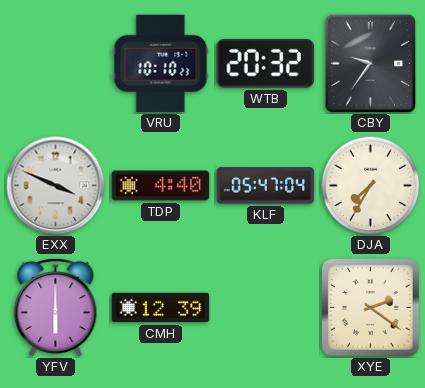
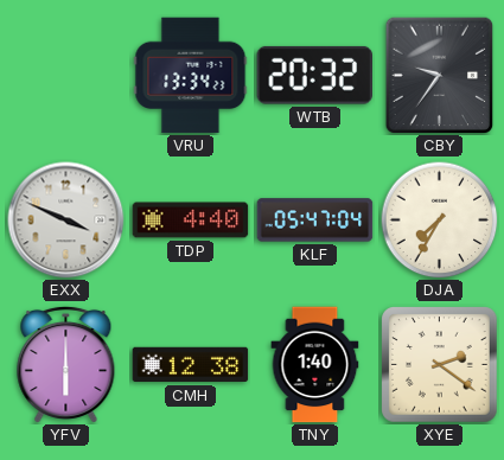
VRU: 10:10 -> 13:34
CMH: 12:39 -> 12:38
TNY: none -> 1:40
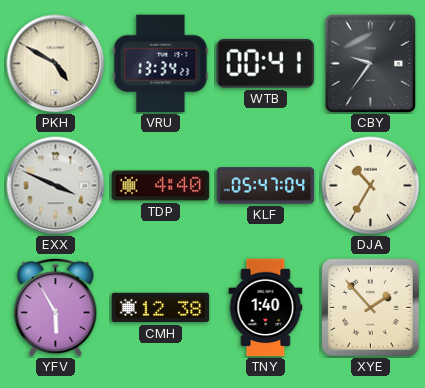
PKH: none -> 4:50
WTB: 20:32 -> 00:41
DJA: 7:35 -> 10:35
YFV: 6:00 -> 5:55
XYE: 2:21 -> 1:53
